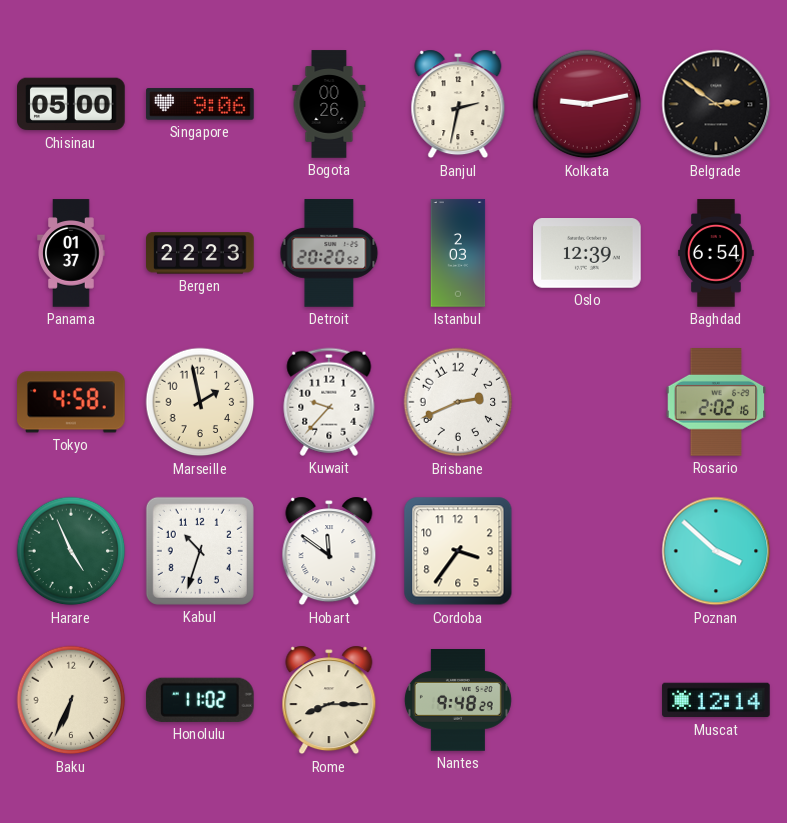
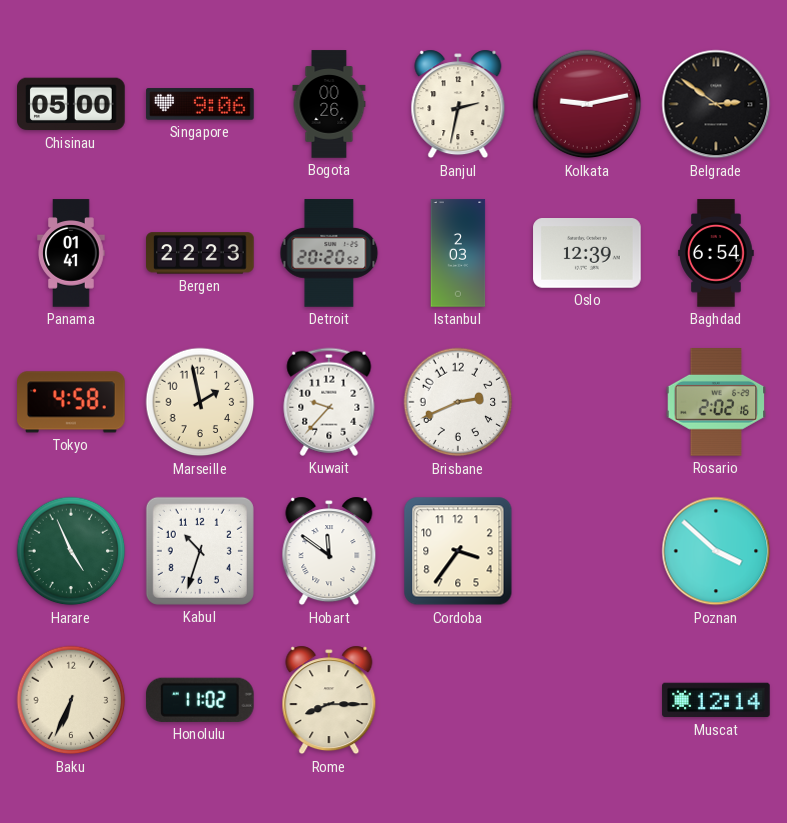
Panama: 01:37 -> 01:41
Nantes: 9:48 -> none
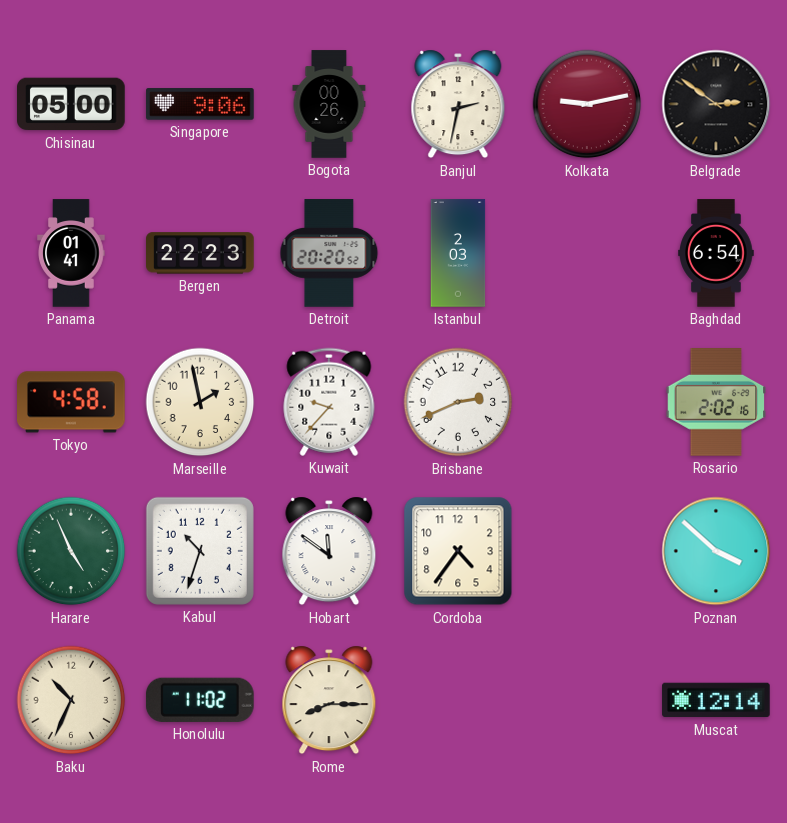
Oslo: 12:39 -> none
Cordoba: 3:36 -> 4:36
Baku: 6:34 -> 10:34
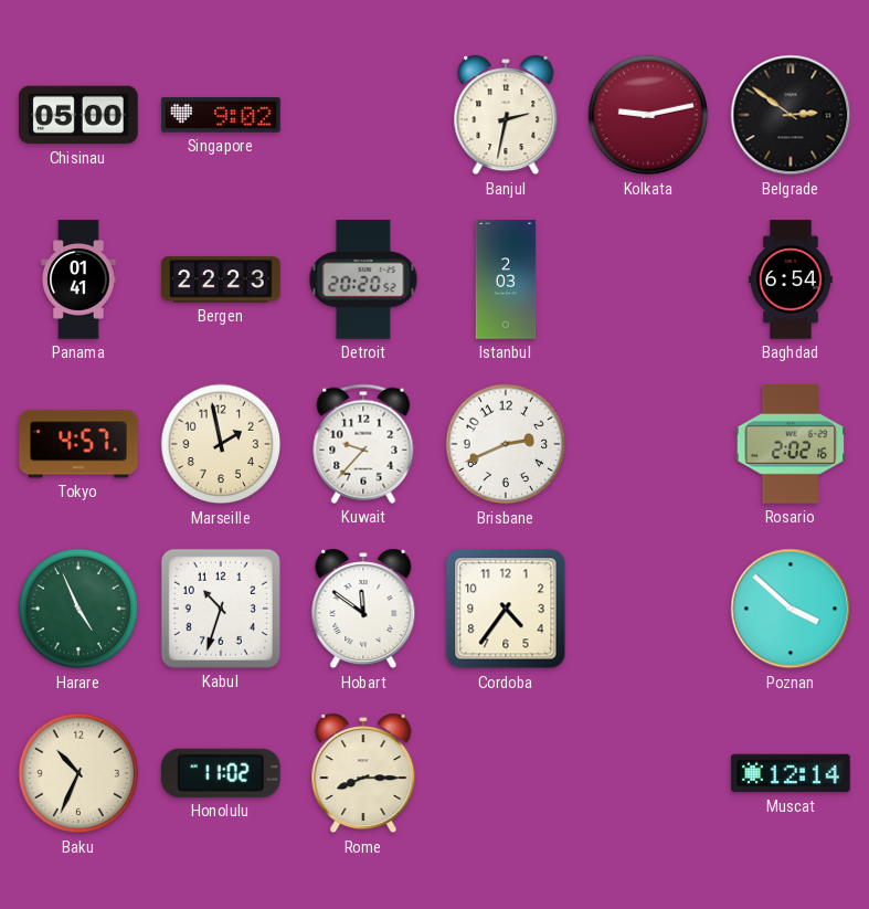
Singapore: 9:06 -> 9:02
Bogota: 00:26 -> none
Tokyo: 4:58 -> 4:57
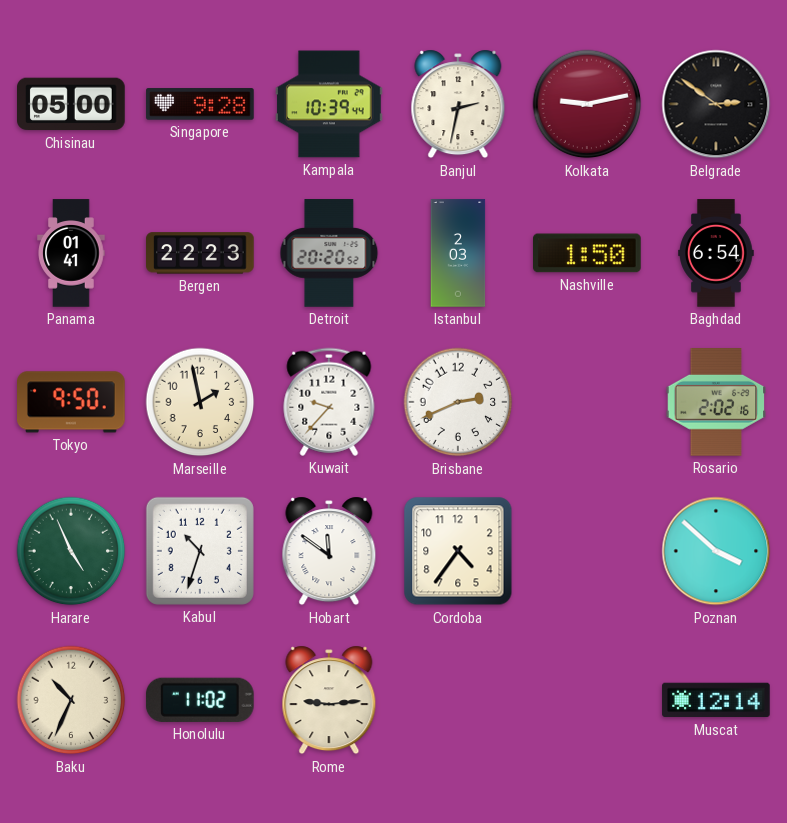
Singapore: 9:02 -> 9:28
Kampala: none -> 10:39
Nashville: none -> 1:50
Tokyo: 4:57 -> 9:50
Rome: 8:15 -> 9:14
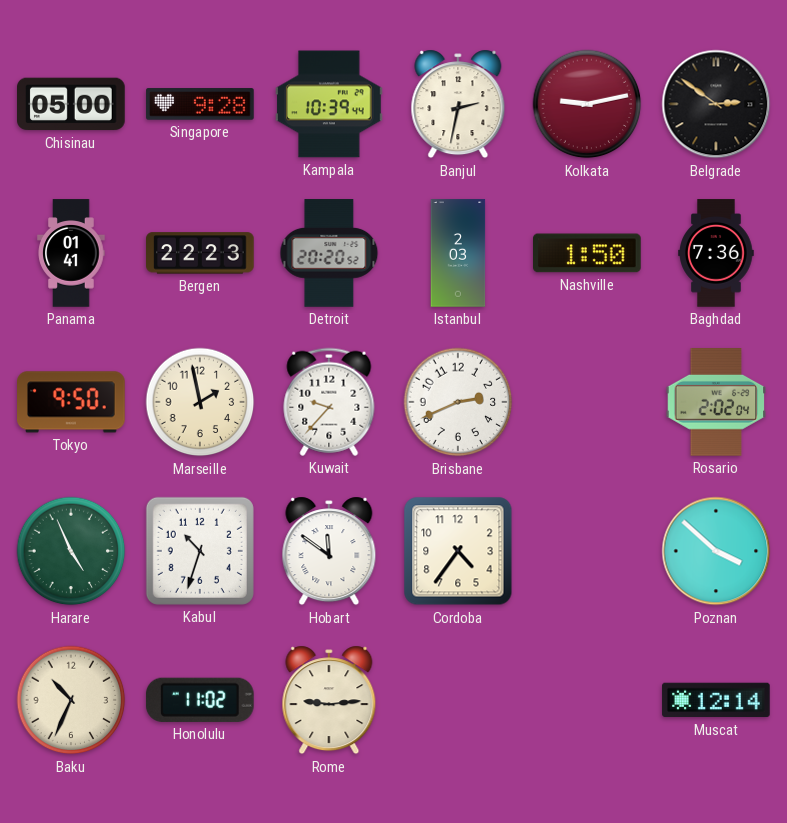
Baghdad: 6:54 -> 7:36
Rosario: 2:02:16 -> 2:02:04
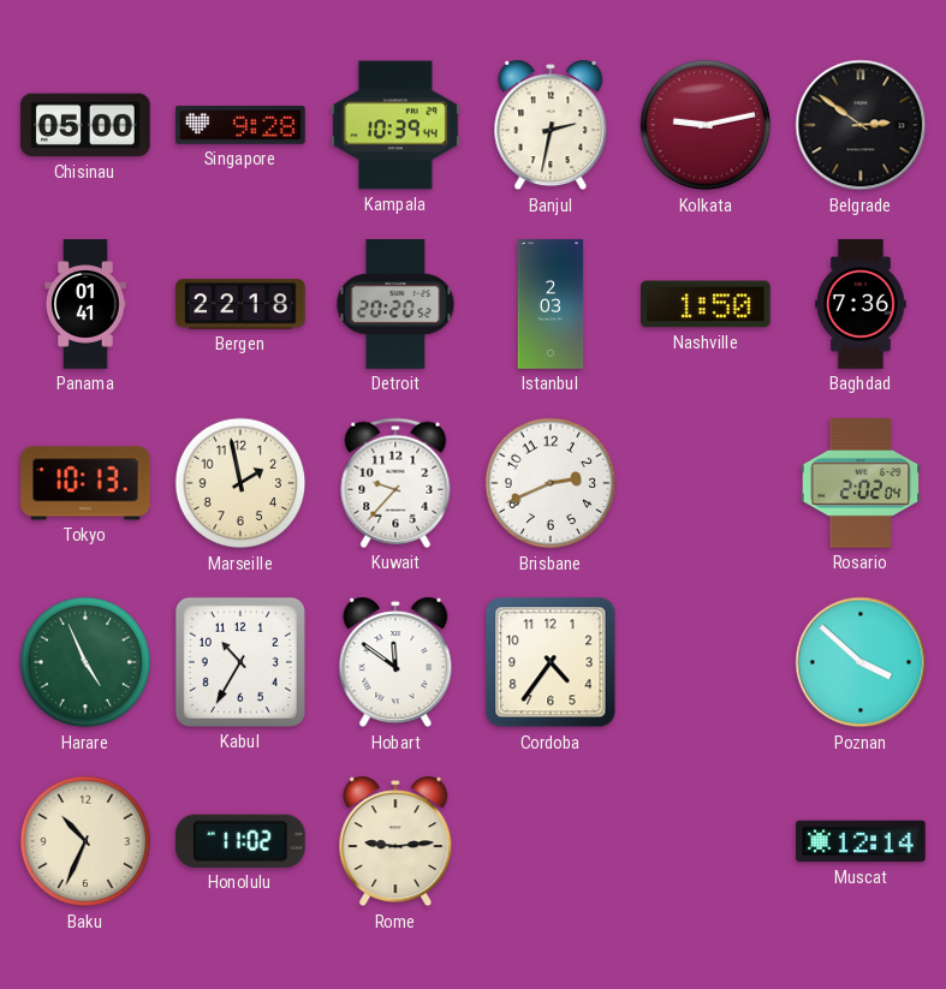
Bergen: 22:23 -> 22:18
Tokyo: 9:50 -> 10:13
Kabul: 10:33 -> 10:35
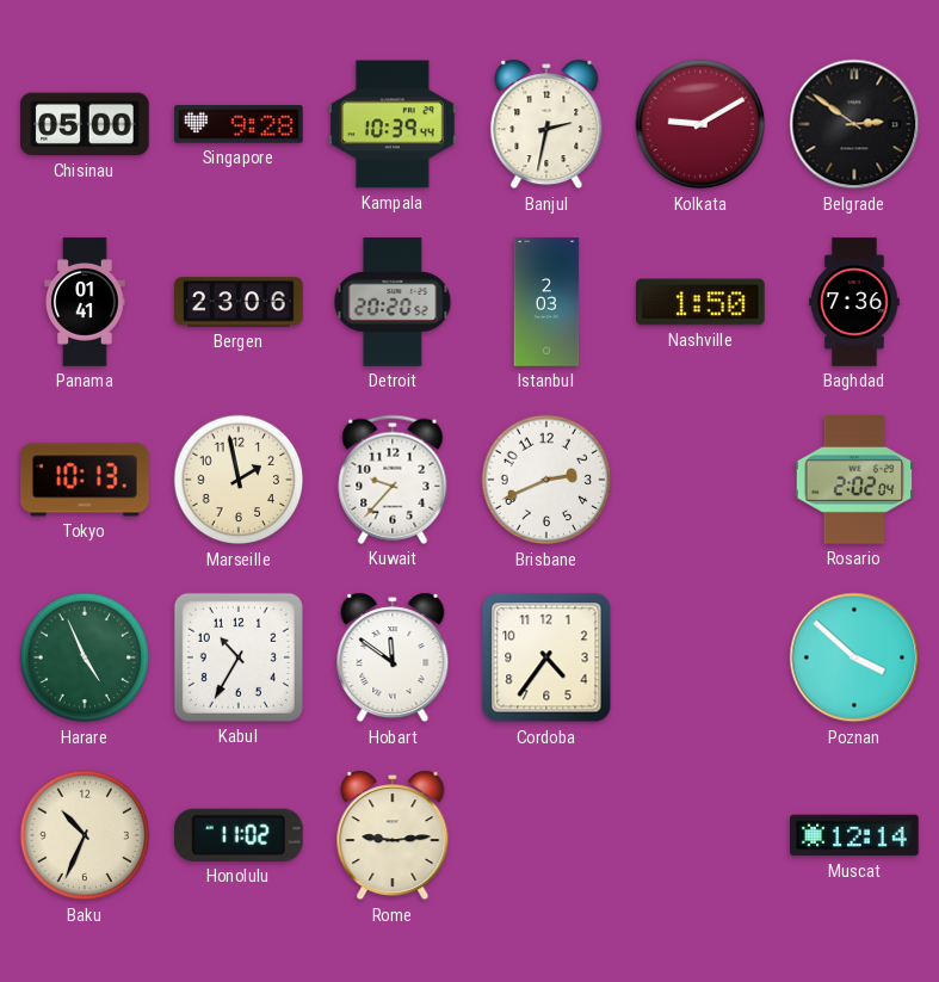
Kolkata: 9:13 -> 9:10
Bergen: 22:18 -> 23:06
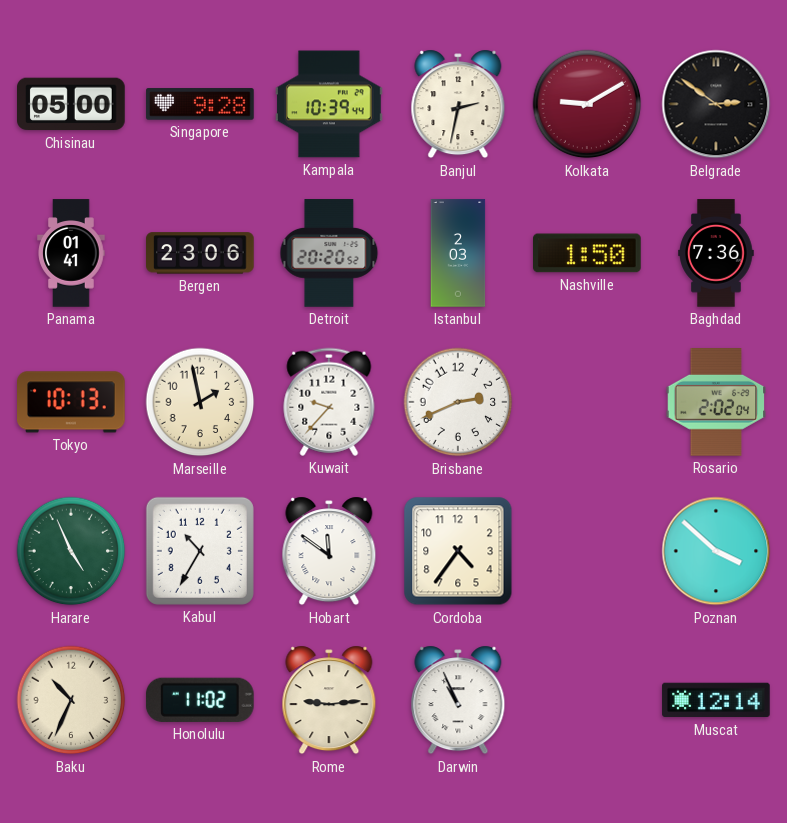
Darwin: none -> 10:56
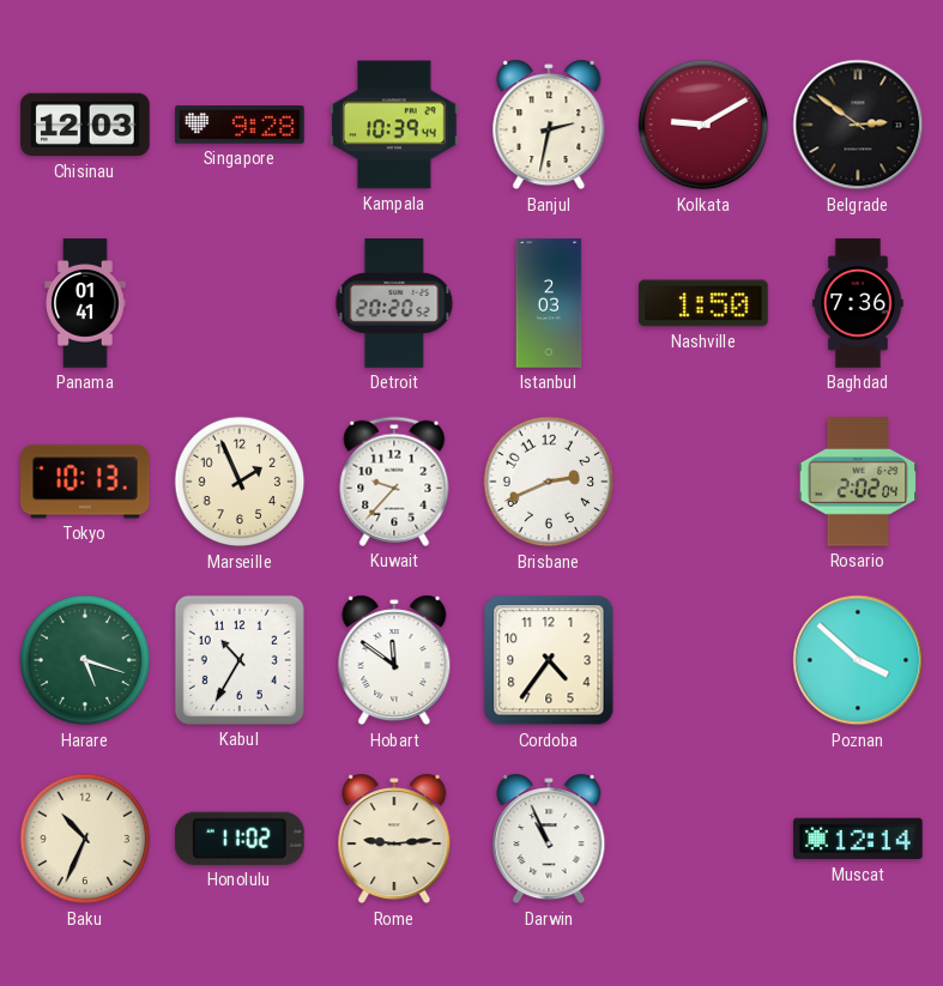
Chisinau: 05:00 -> 12:03
Bergen: 23:06 -> none
Marseille: 1:58 -> 1:56
Harare: 4:56 -> 5:18
